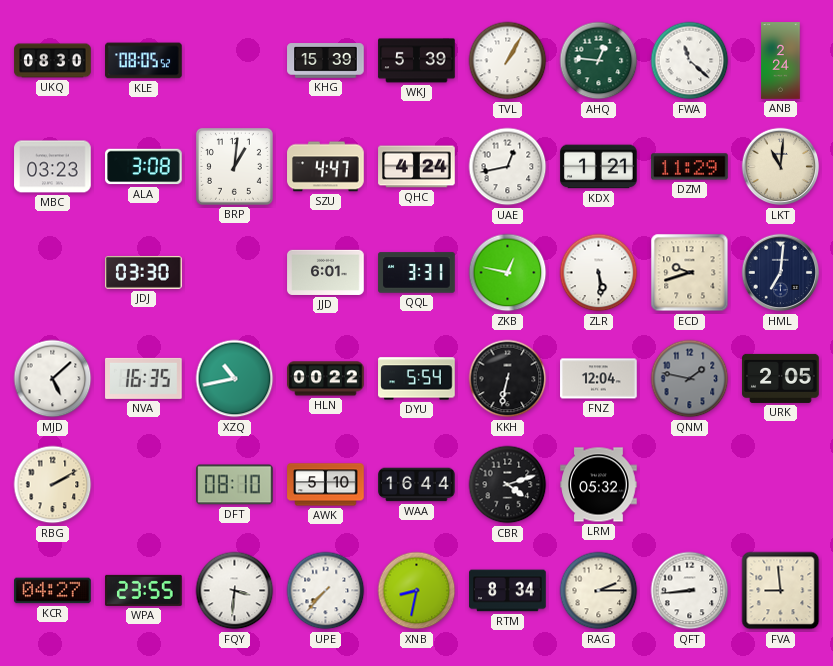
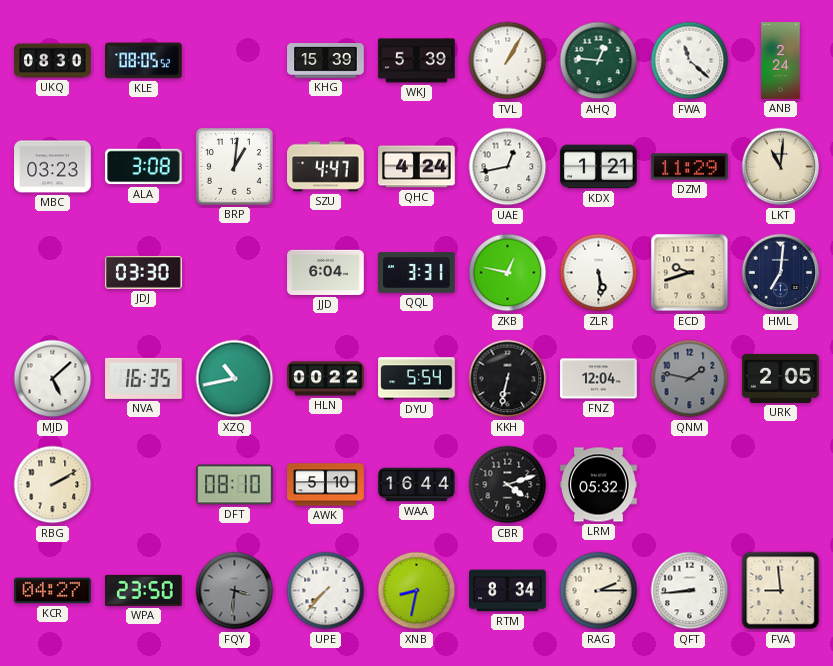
JJD: 6:01 -> 6:04
WPA: 23:55 -> 23:50
FQY dial: white -> grey
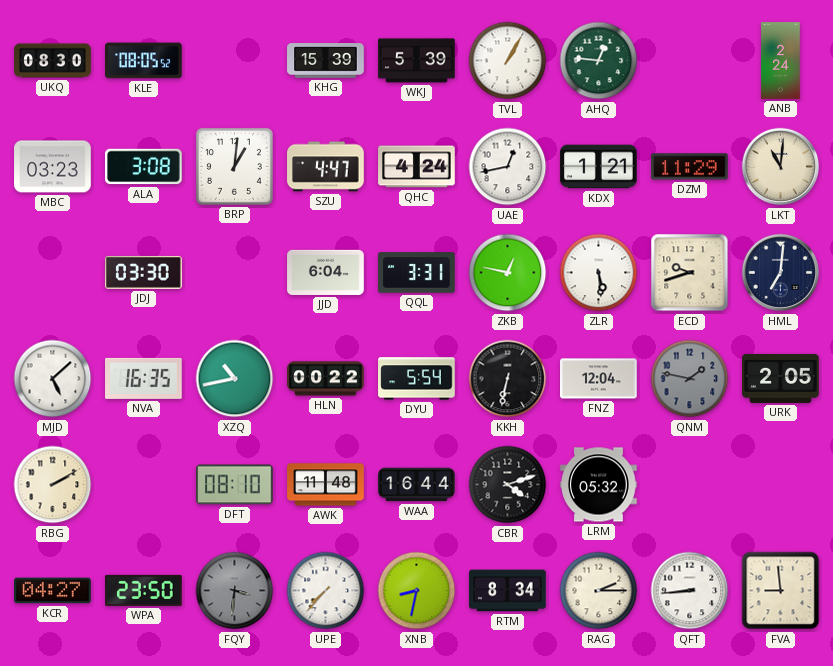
FWA: 11:22 -> none
AWK: 5:10 -> 11:48
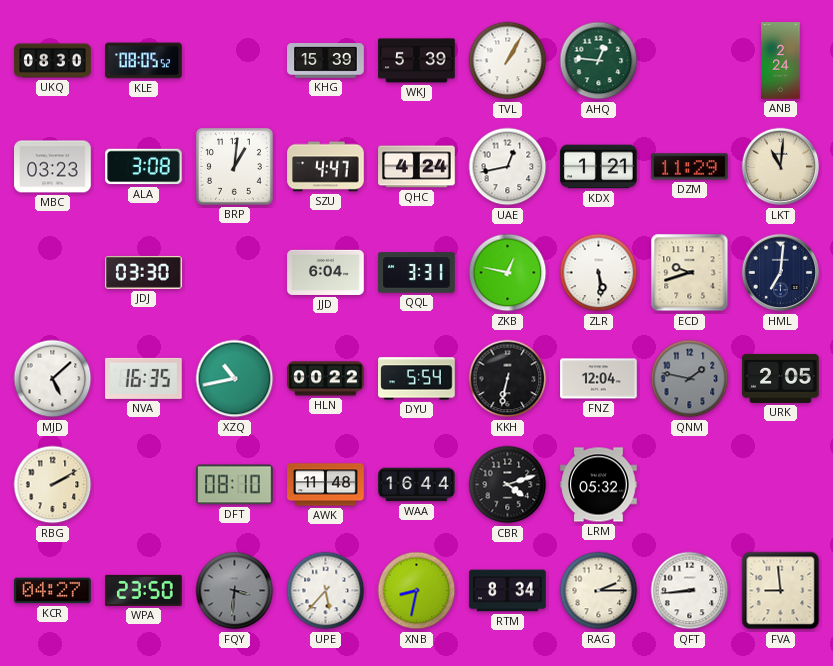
UPE: 7:37 -> 5:37
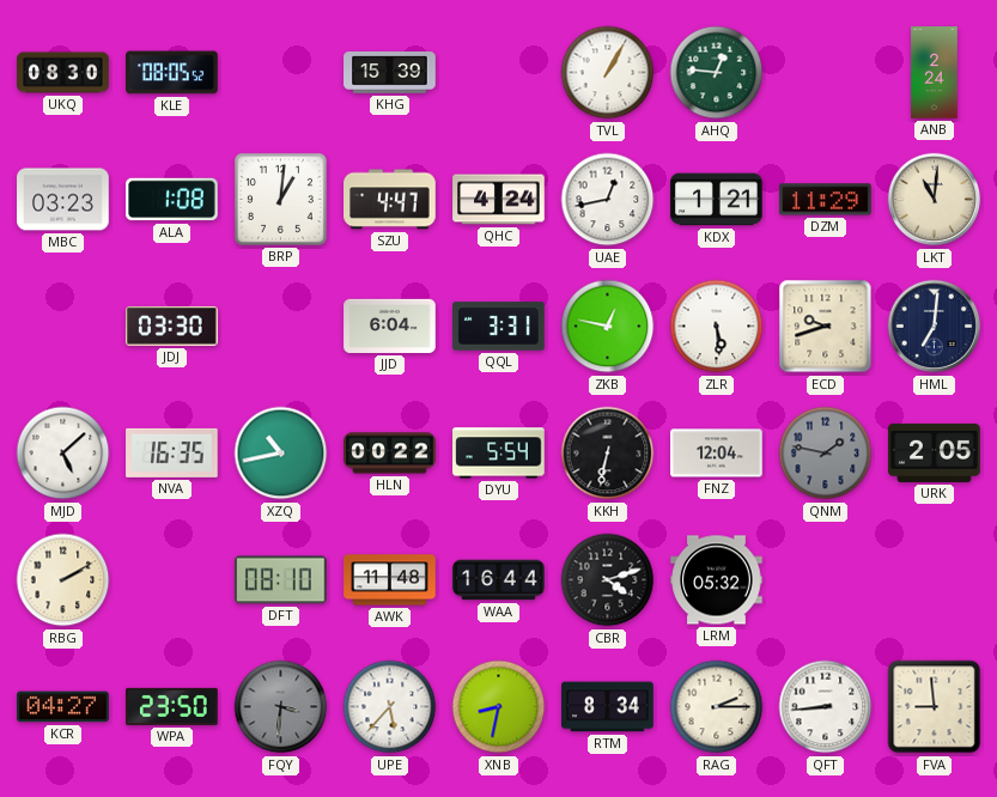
WKJ: 5:39 -> none
ALA: 3:08 -> 1:08
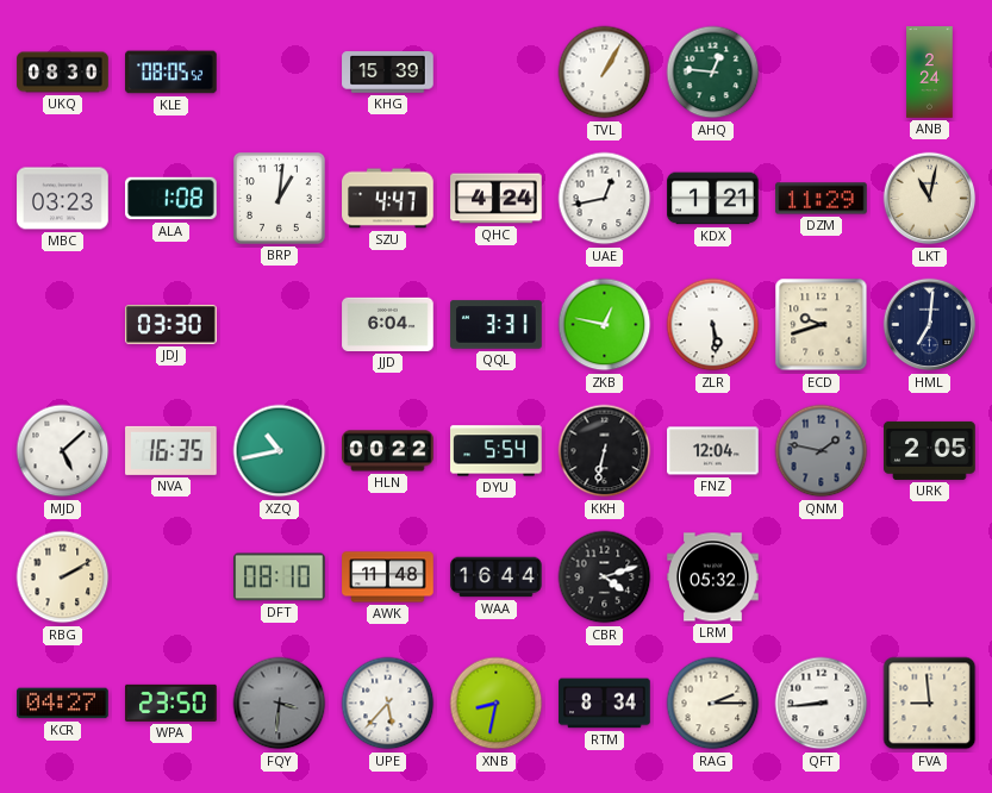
LKT: 11:01 -> 11:02
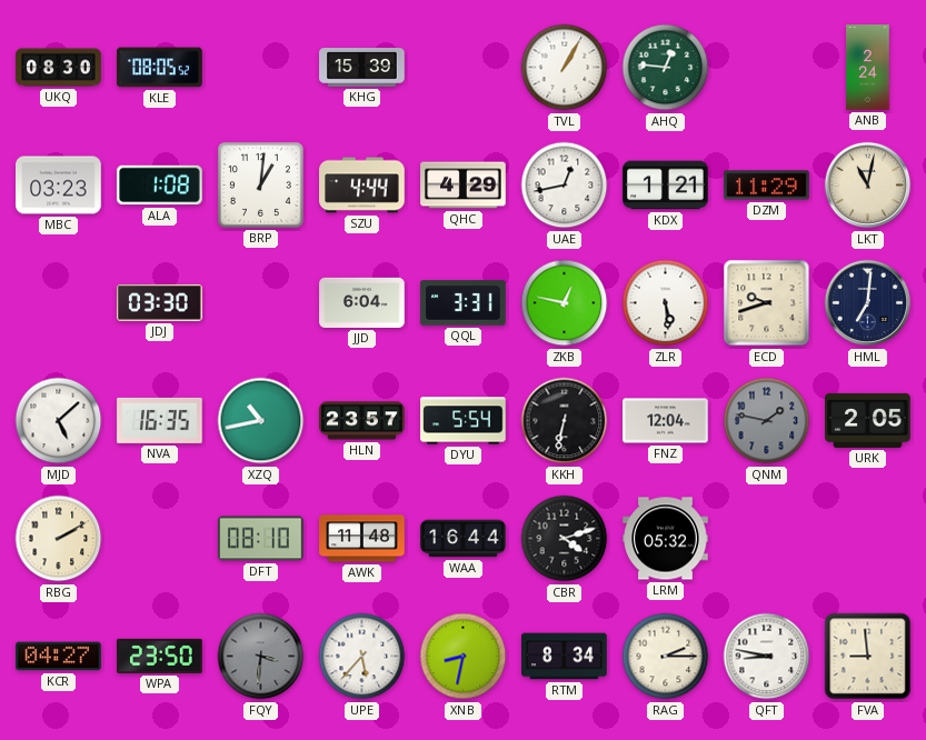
SZU: 4:47 -> 4:44
QHC: 4:24 -> 4:29
HLN: 00:22 -> 23:57
QFT: 8:44 -> 8:47
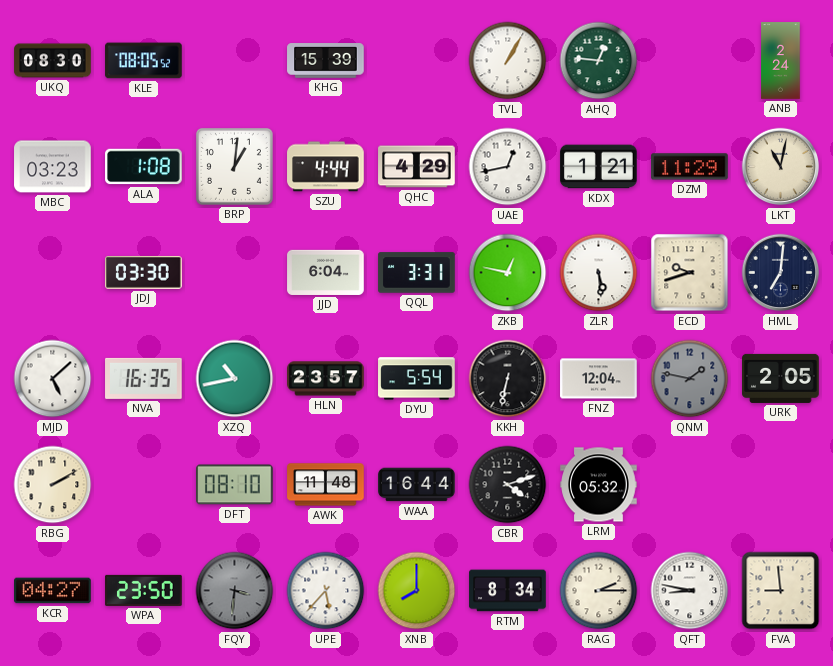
XNB: 8:32 -> 8:00
